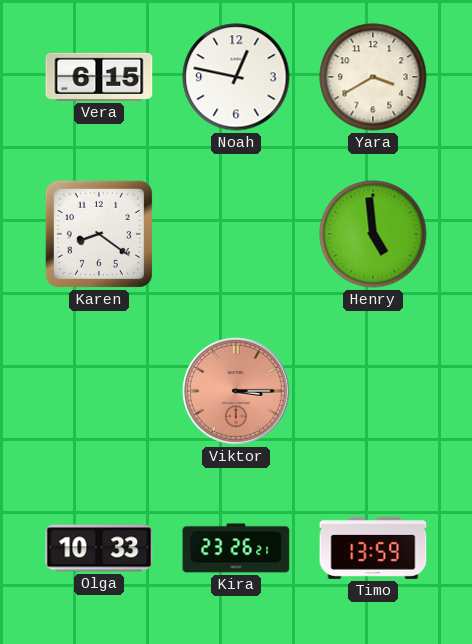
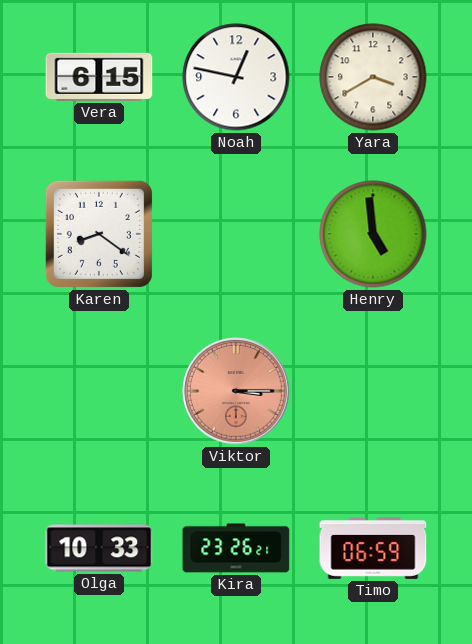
Timo: 13:59 -> 06:59
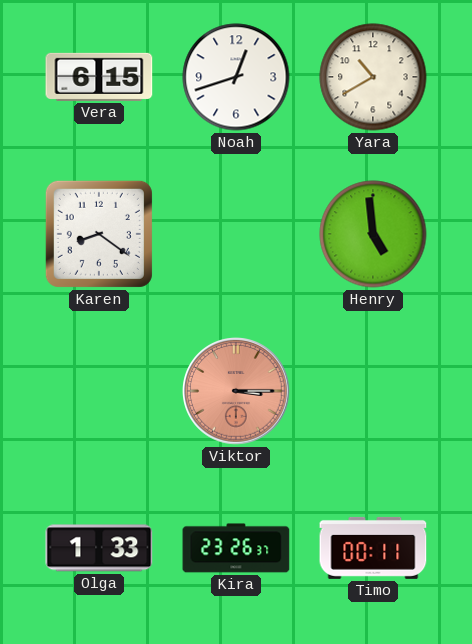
Noah: 12:47 -> 12:42
Yara: 3:40 -> 10:40
Olga: 10:33 -> 1:33
Kira: 23:26:21 -> 23:26:37
Timo: 06:59 -> 00:11
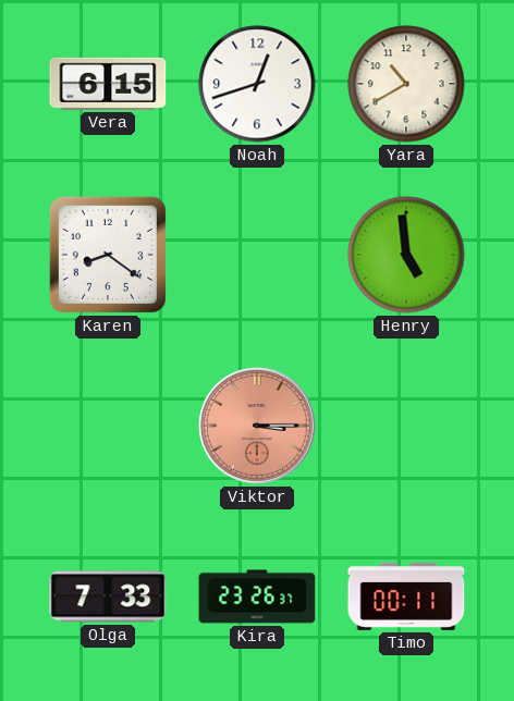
Olga: 1:33 -> 7:33
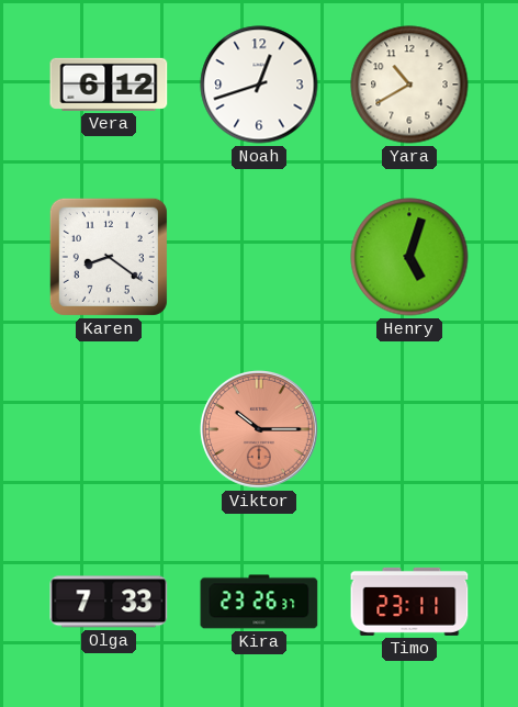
Vera: 6:15 -> 6:12
Henry: 4:59 -> 5:03
Viktor: 3:15 -> 10:15
Timo: 00:11 -> 23:11
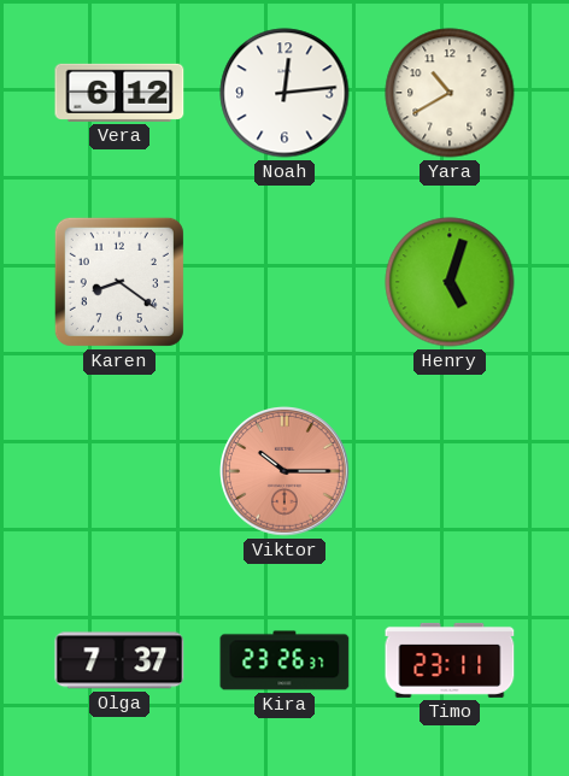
Noah: 12:42 -> 12:14
Olga: 7:33 -> 7:37
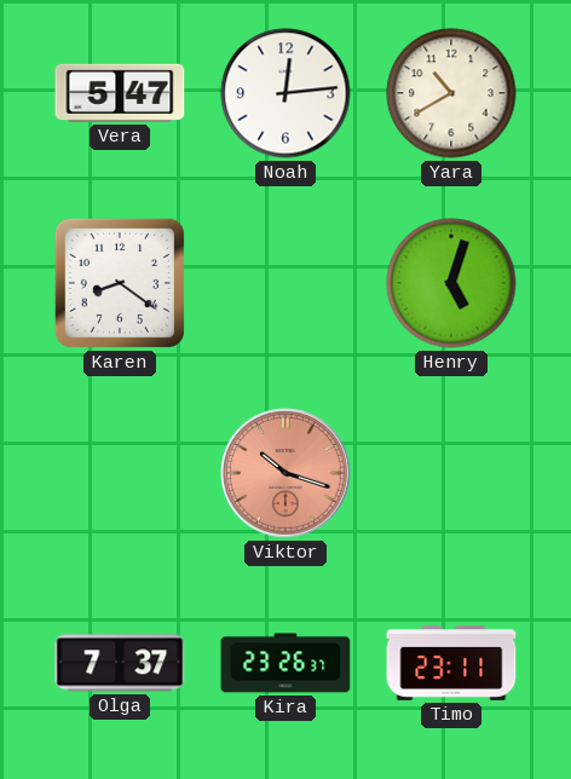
Vera: 6:12 -> 5:47
Viktor: 10:15 -> 10:18
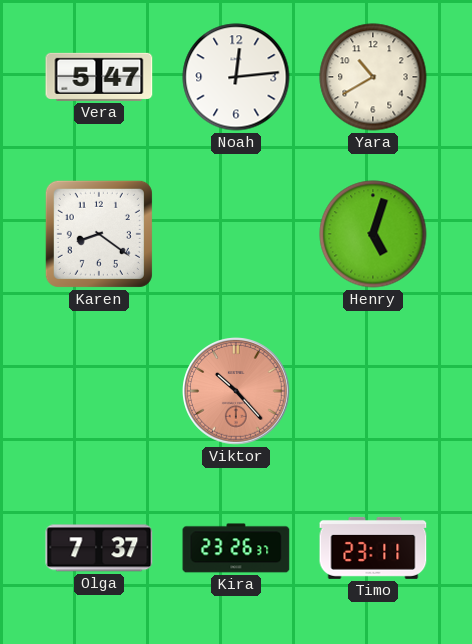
Viktor: 10:18 -> 10:23
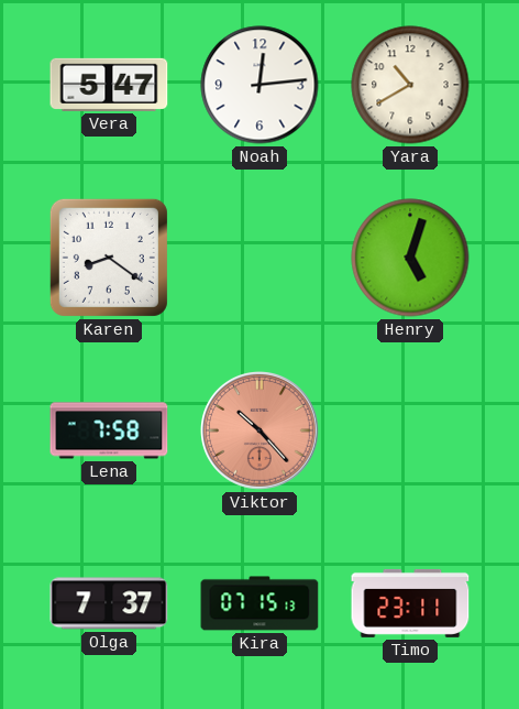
Lena: none -> 7:58
Kira: 23:26 -> 07:15
